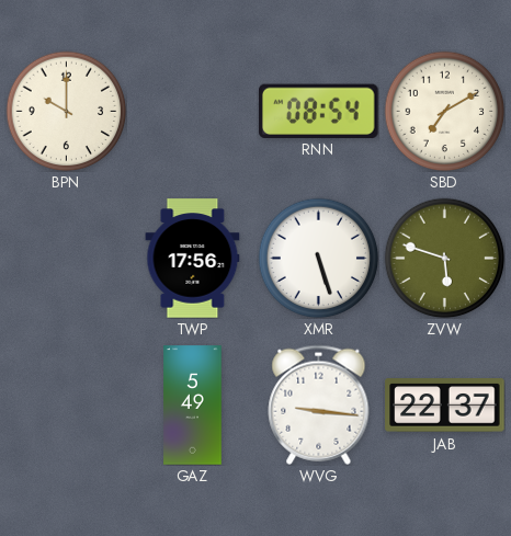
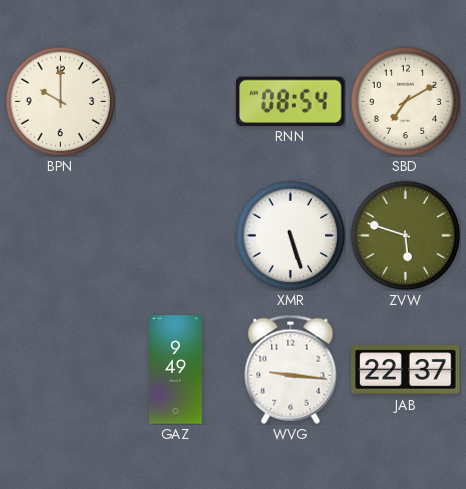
TWP: 17:56 -> none
GAZ: 5:49 -> 9:49
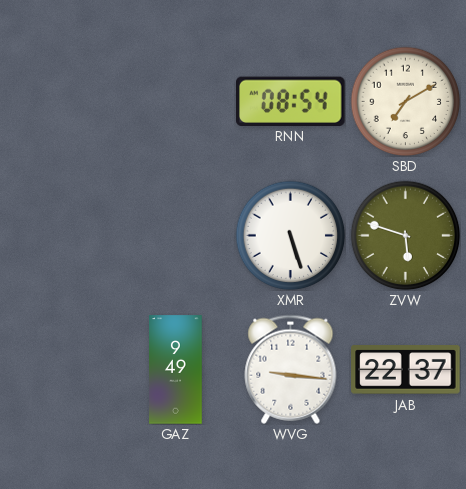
BPN: 10:00 -> none
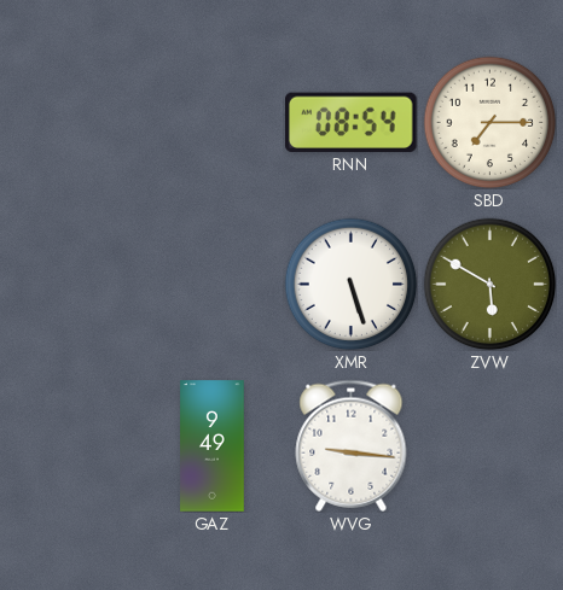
SBD: 7:10 -> 7:15
ZVW: 5:48 -> 5:50
JAB: 22:37 -> none
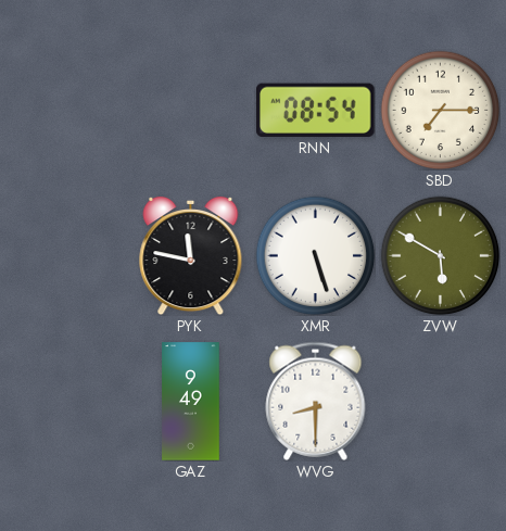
PYK: none -> 11:47
WVG: 9:16 -> 8:30
